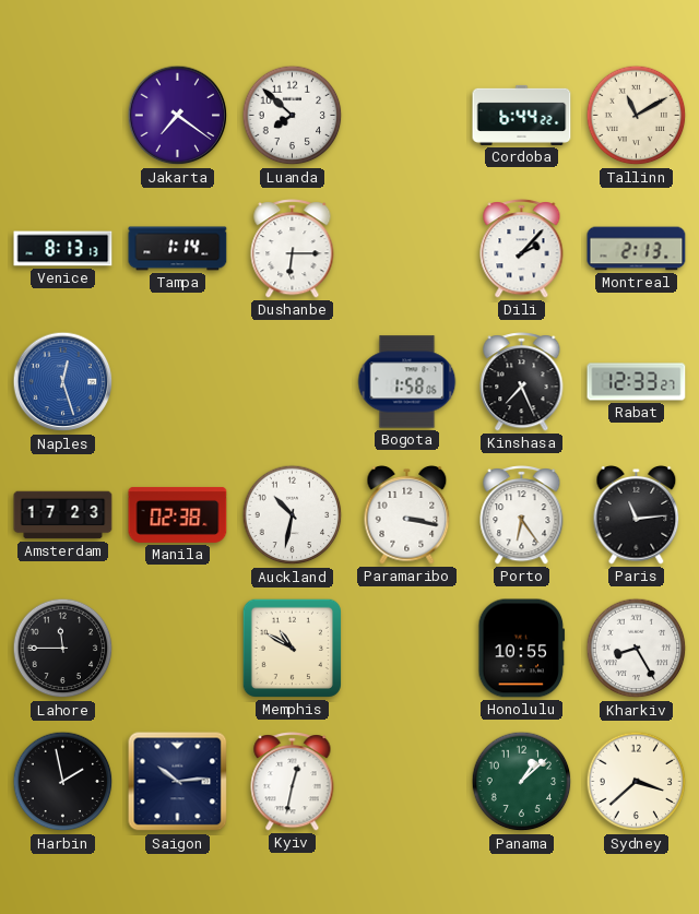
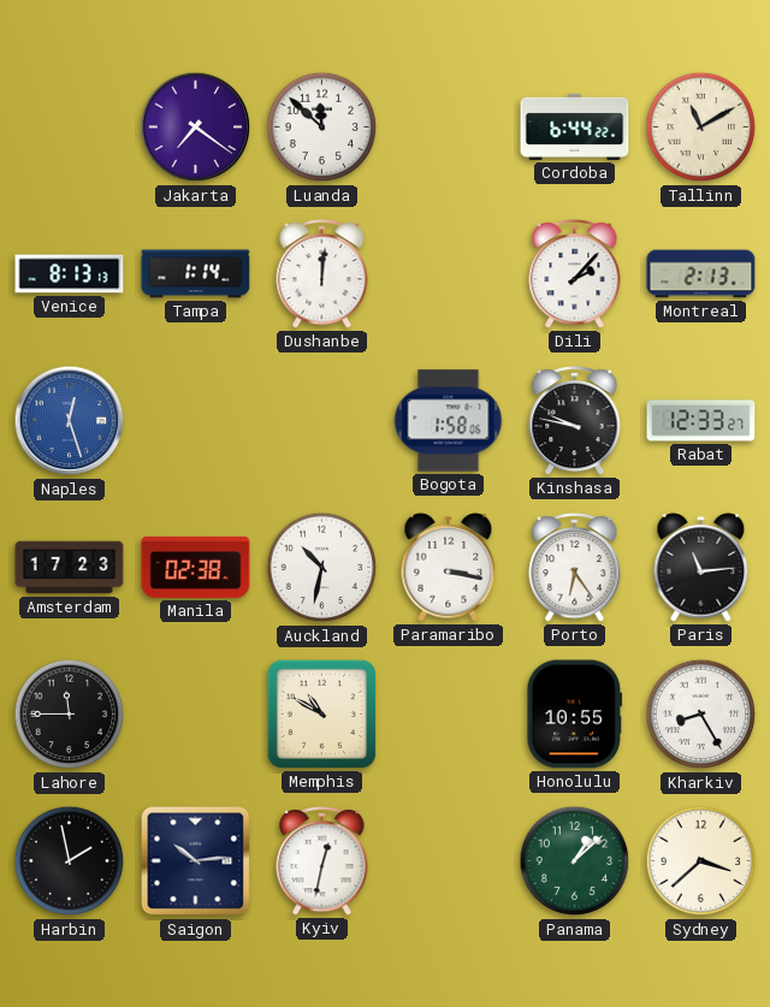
Luanda: 7:52 -> 11:52
Dushanbe: 6:15 -> 12:01
Kinshasa: 7:26 -> 9:47
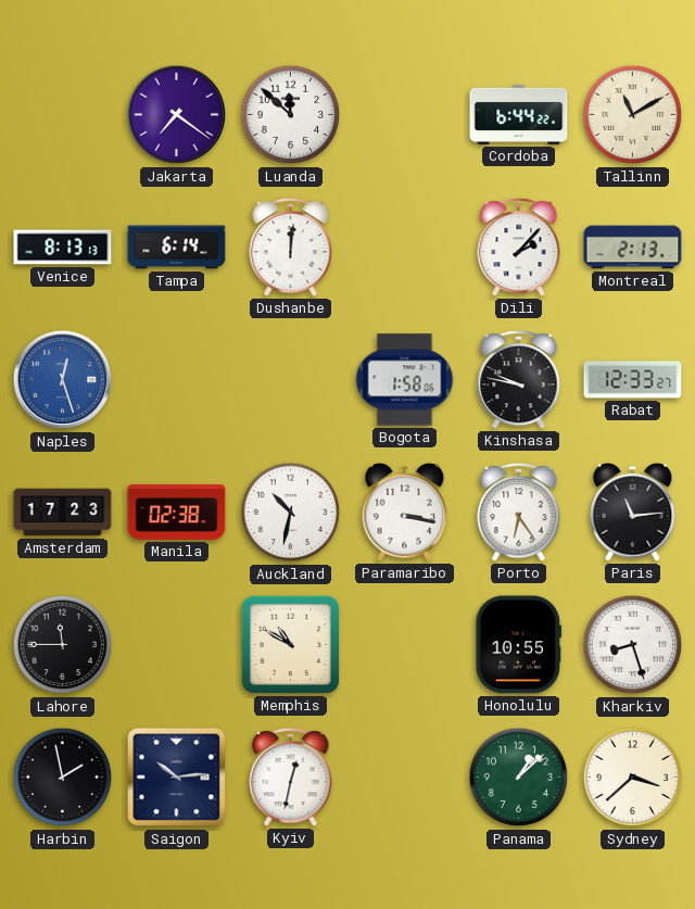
Tampa: 1:14 -> 6:14
Kharkiv: 8:25 -> 8:27
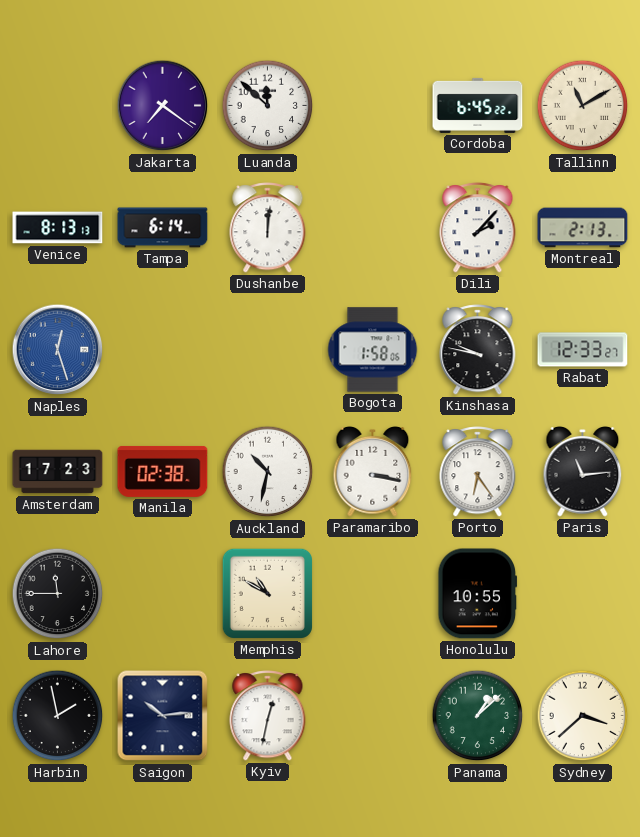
Cordoba: 6:44 -> 6:45
Kharkiv: 8:27 -> none
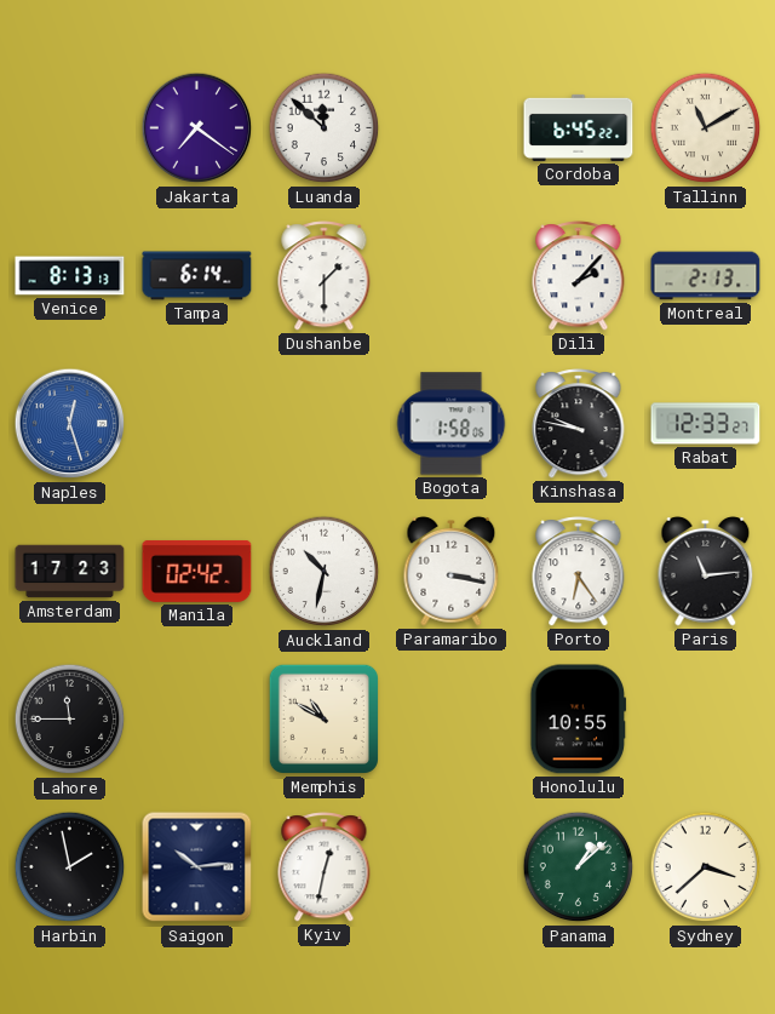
Dushanbe: 12:01 -> 1:30
Manila: 02:38 -> 02:42
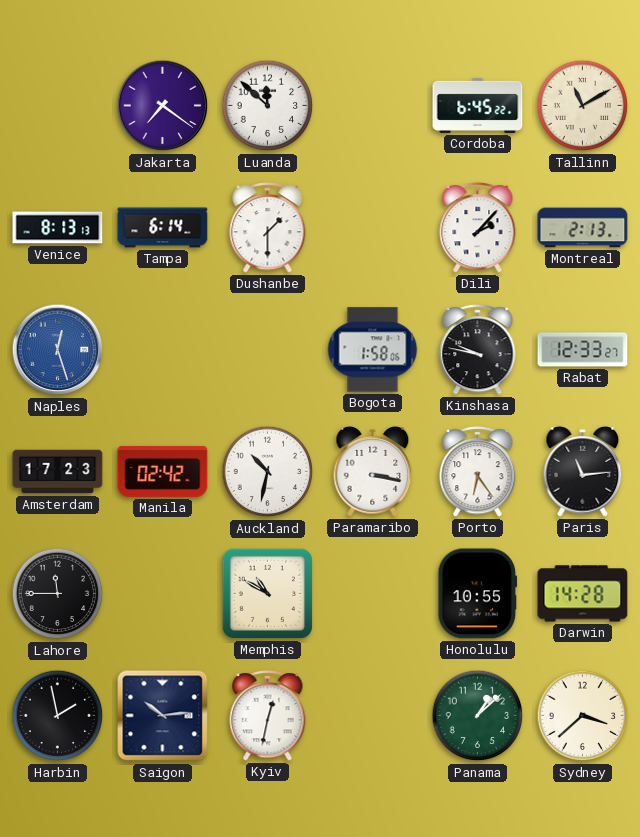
Darwin: none -> 14:28
